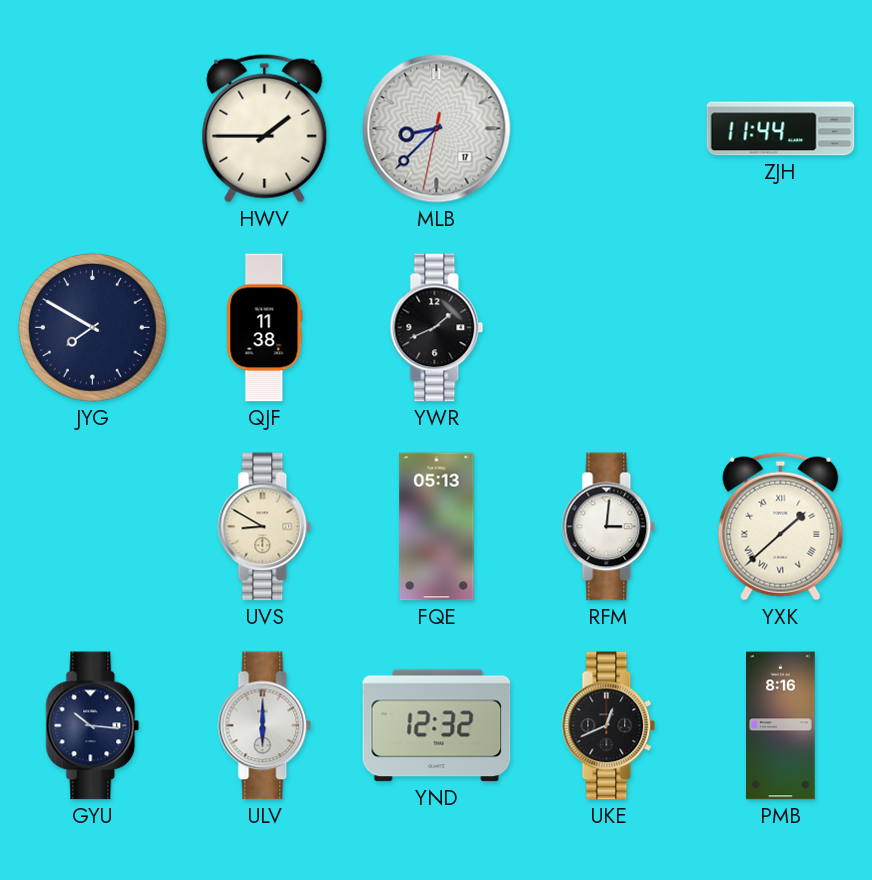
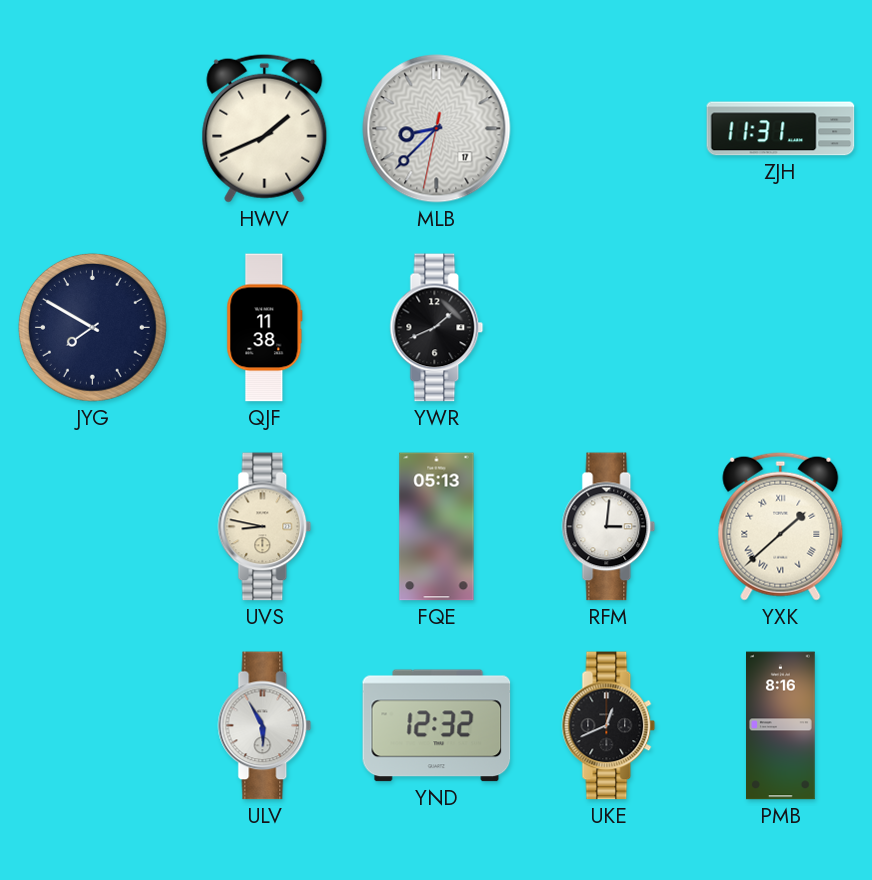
HWV: 1:45 -> 1:41
ZJH: 11:44 -> 11:31
UVS: 8:50 -> 8:47
GYU: 10:16 -> none
ULV: 6:00 -> 5:55
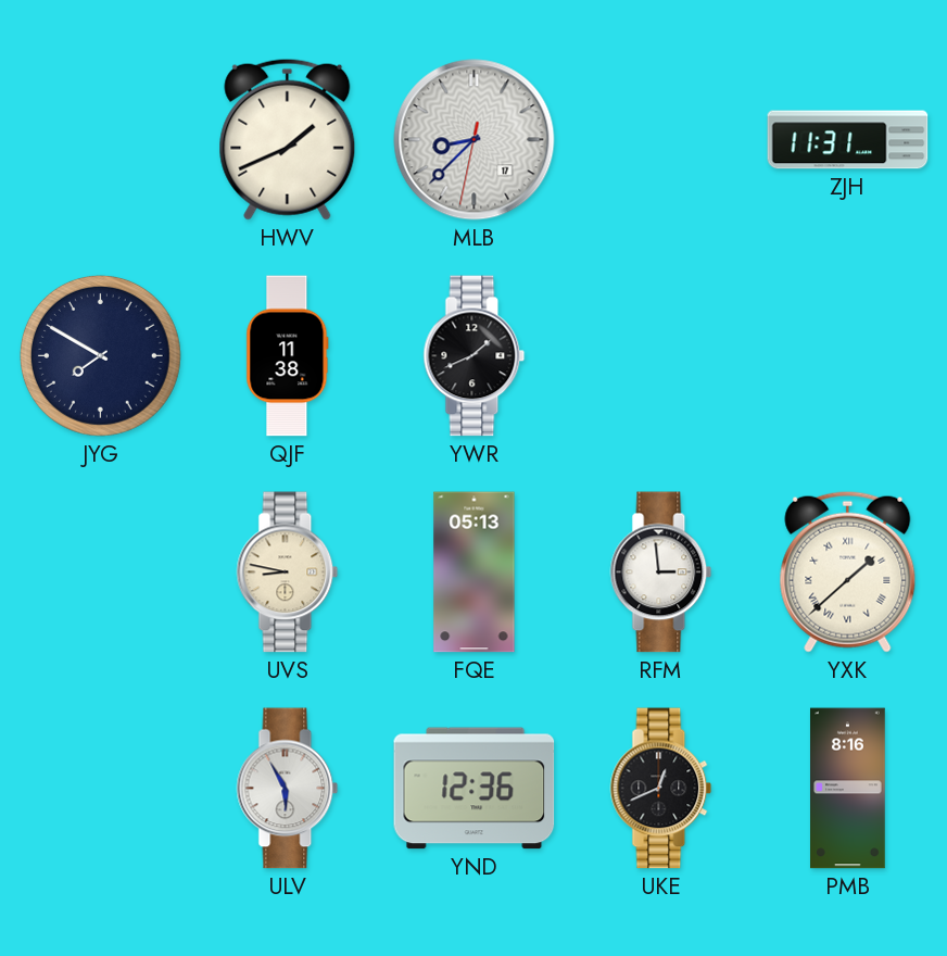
RFM: 3:01 -> 2:59
YND: 12:32 -> 12:36
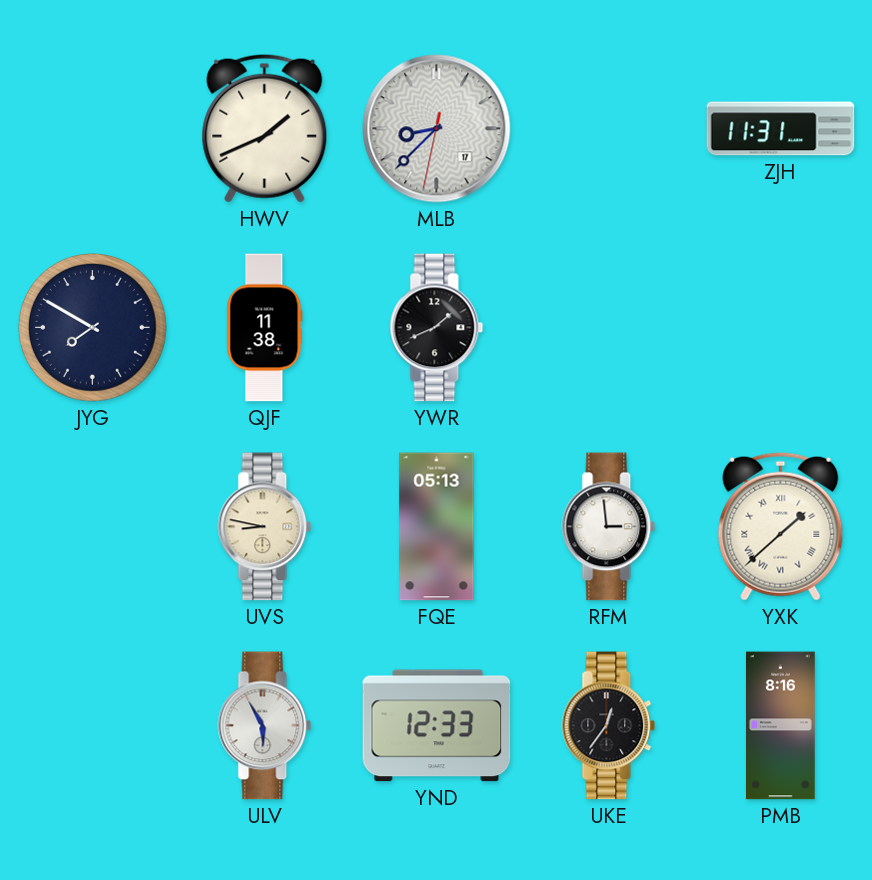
YND: 12:36 -> 12:33
UKE: 12:41 -> 12:36
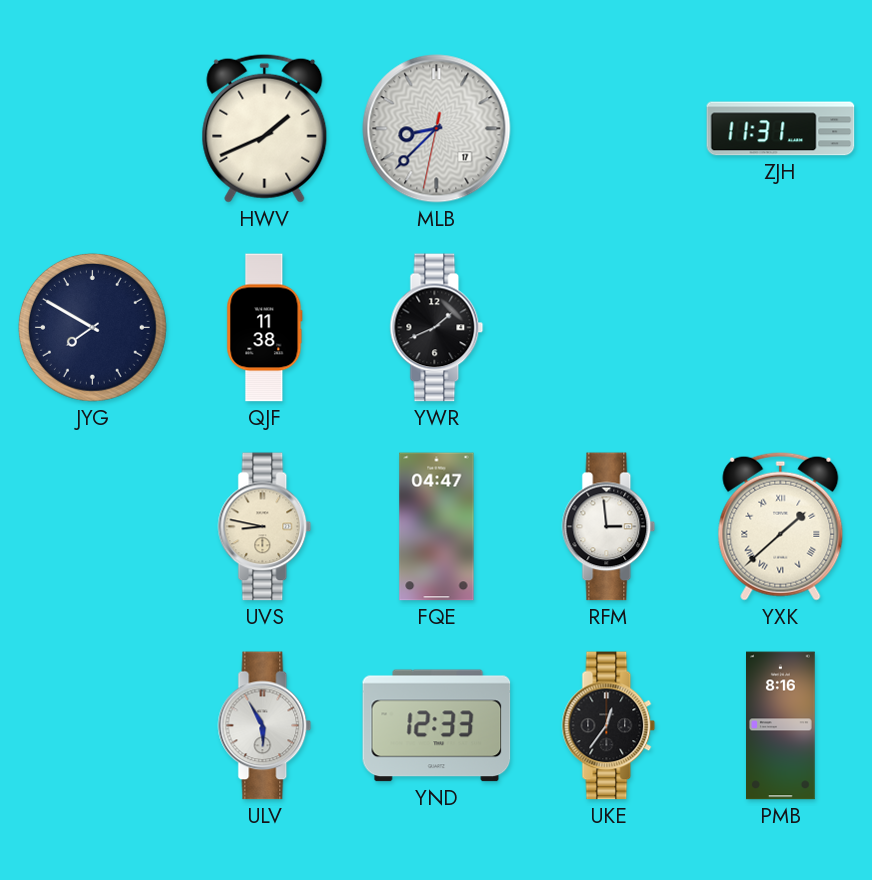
FQE: 05:13 -> 04:47
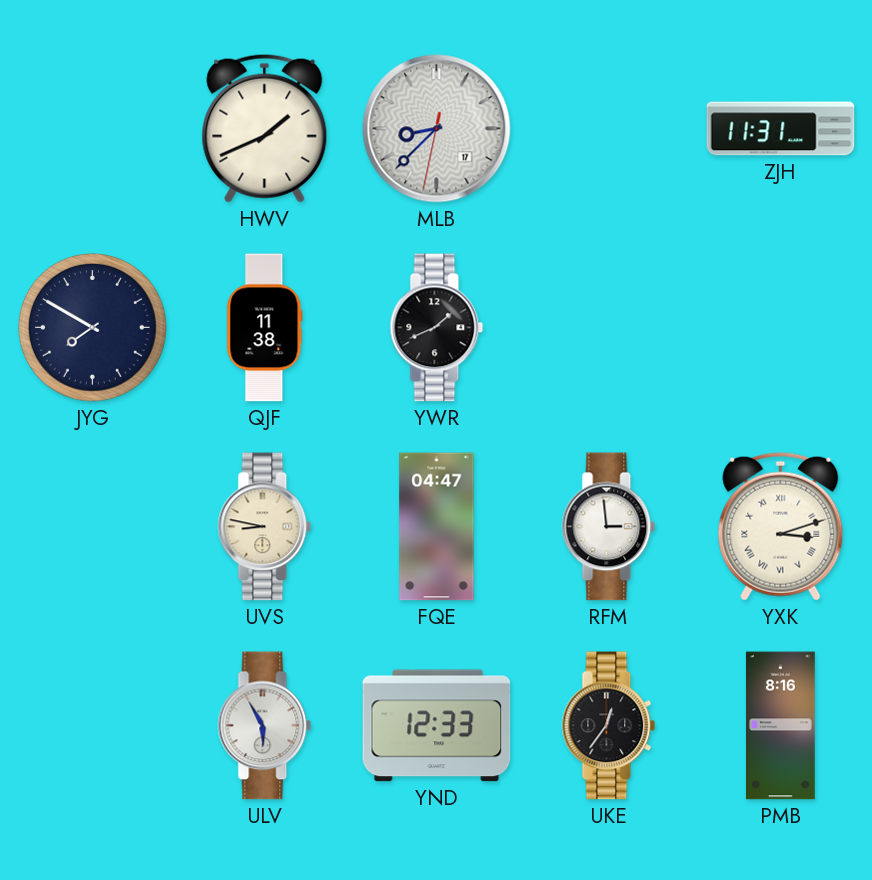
YXK: 1:38 -> 3:12
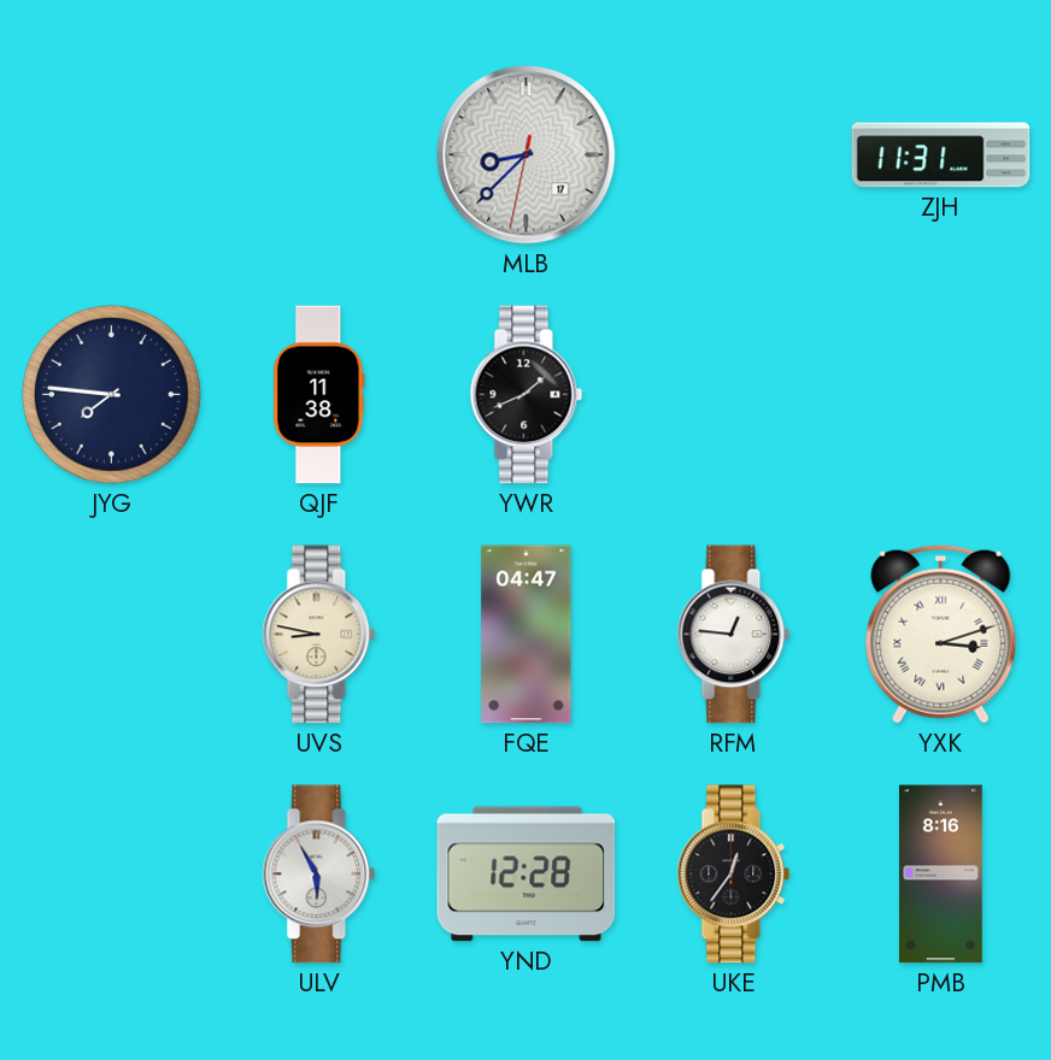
HWV: 1:41 -> none
JYG: 7:50 -> 7:46
RFM: 2:59 -> 12:46
YND: 12:33 -> 12:28
